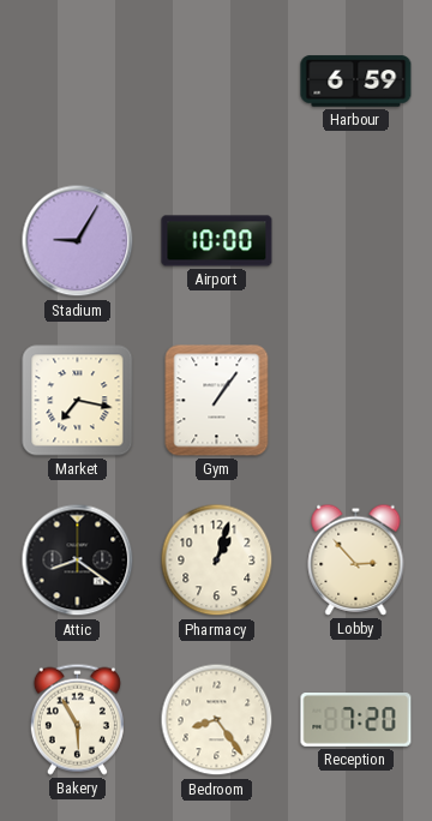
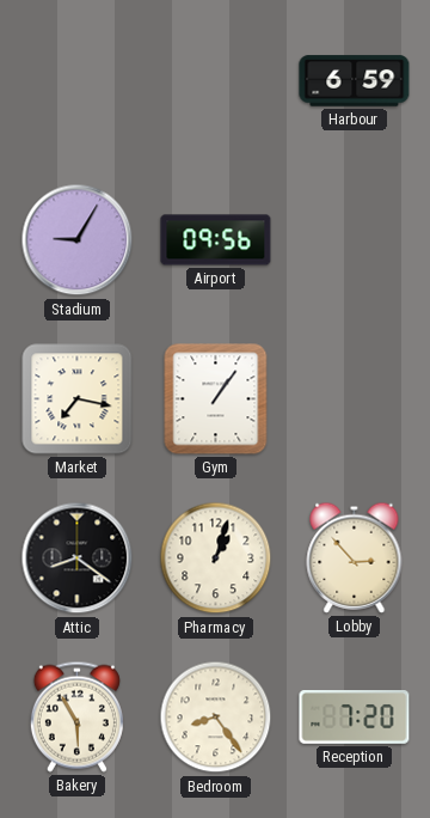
Airport: 10:00 -> 09:56
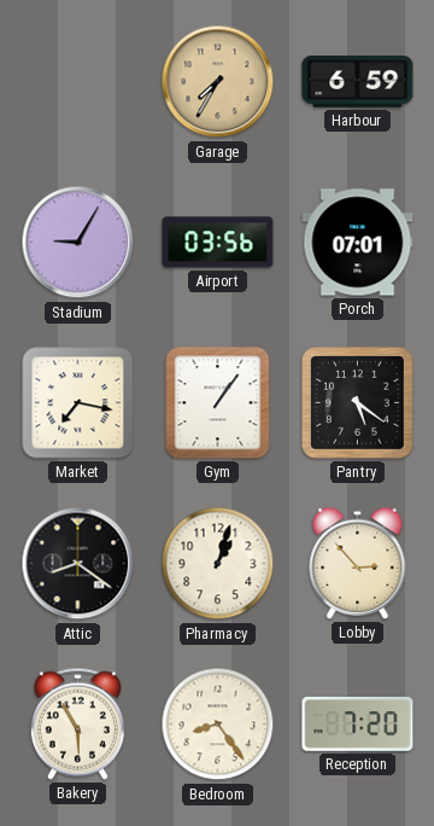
Garage: none -> 7:35
Airport: 09:56 -> 03:56
Porch: none -> 07:01
Pantry: none -> 5:21
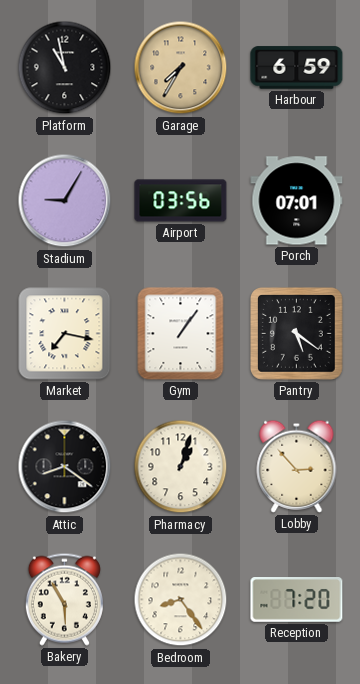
Platform: none -> 10:58
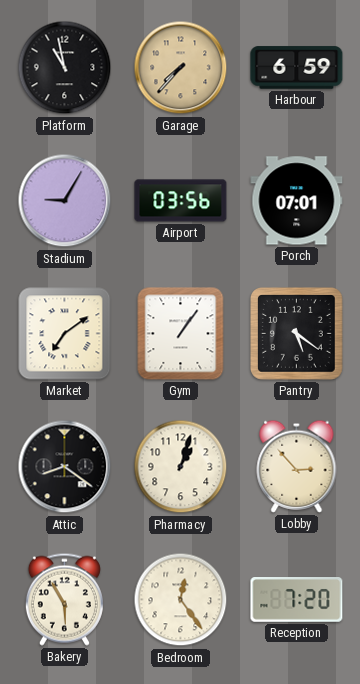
Garage: 7:35 -> 7:37
Market: 7:17 -> 7:09
Bedroom: 8:24 -> 12:24
